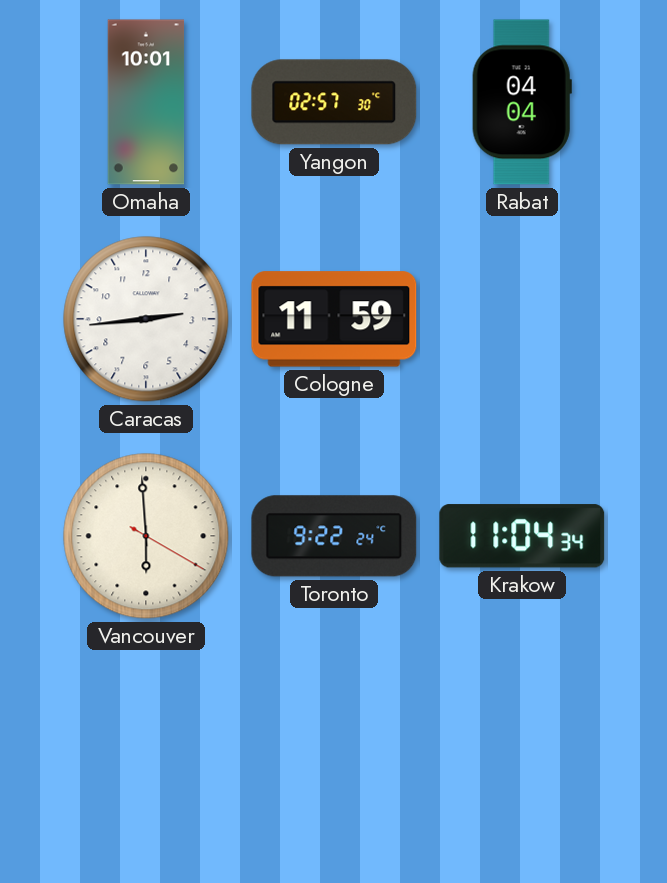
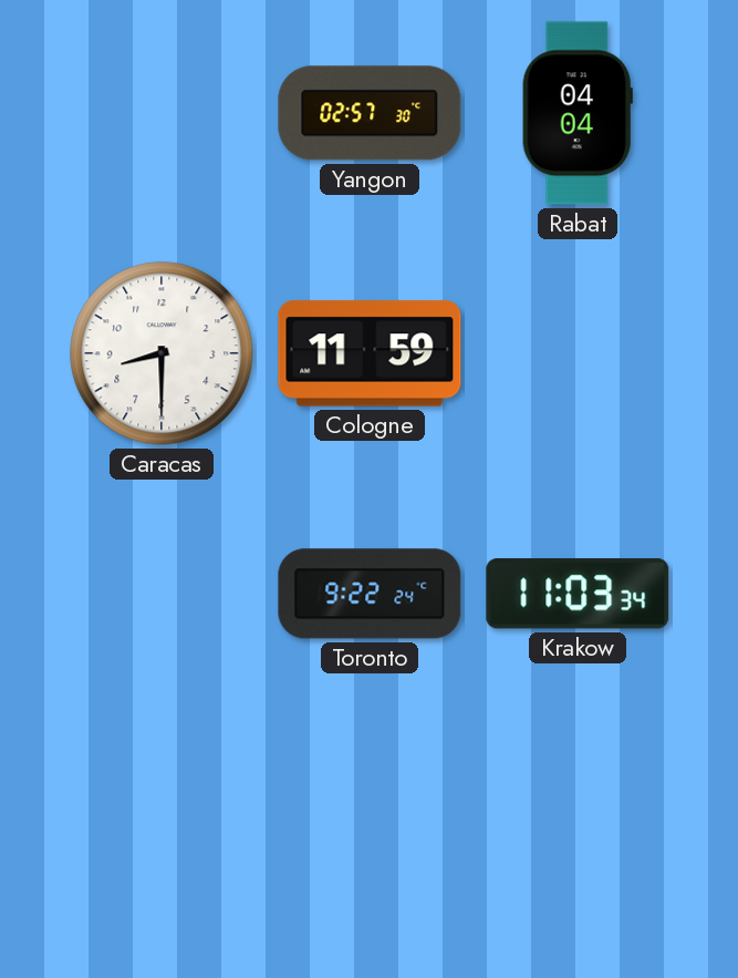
Omaha: 10:01 -> none
Caracas: 2:44 -> 8:30
Vancouver: 5:59 -> none
Krakow: 11:04 -> 11:03
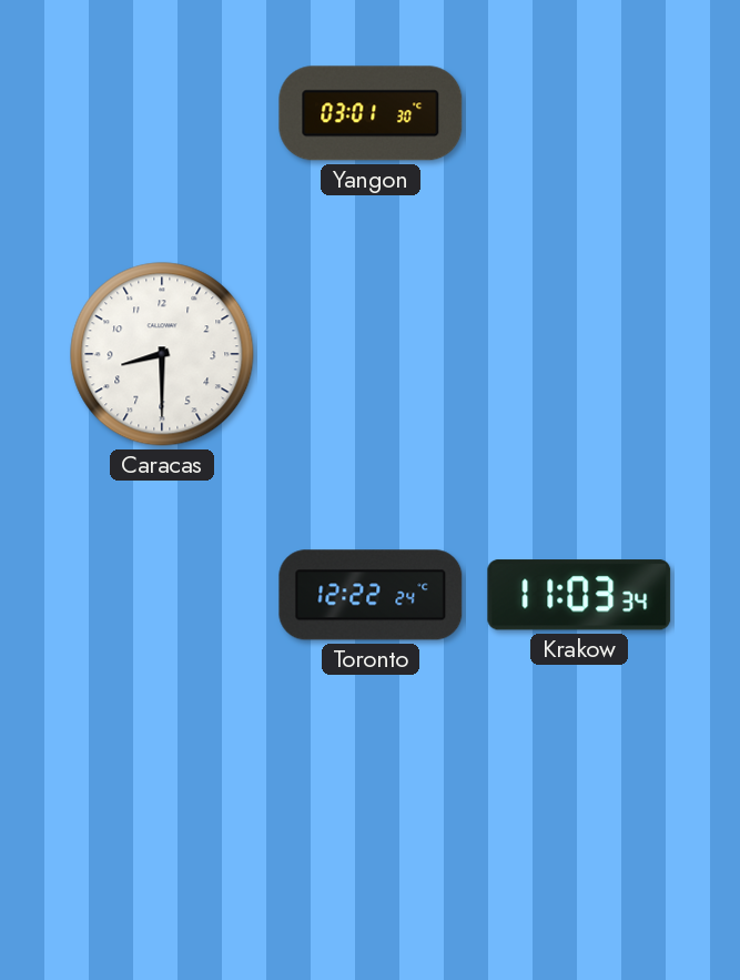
Yangon: 02:57 -> 03:01
Rabat: 04:04 -> none
Cologne: 11:59 -> none
Toronto: 9:22 -> 12:22
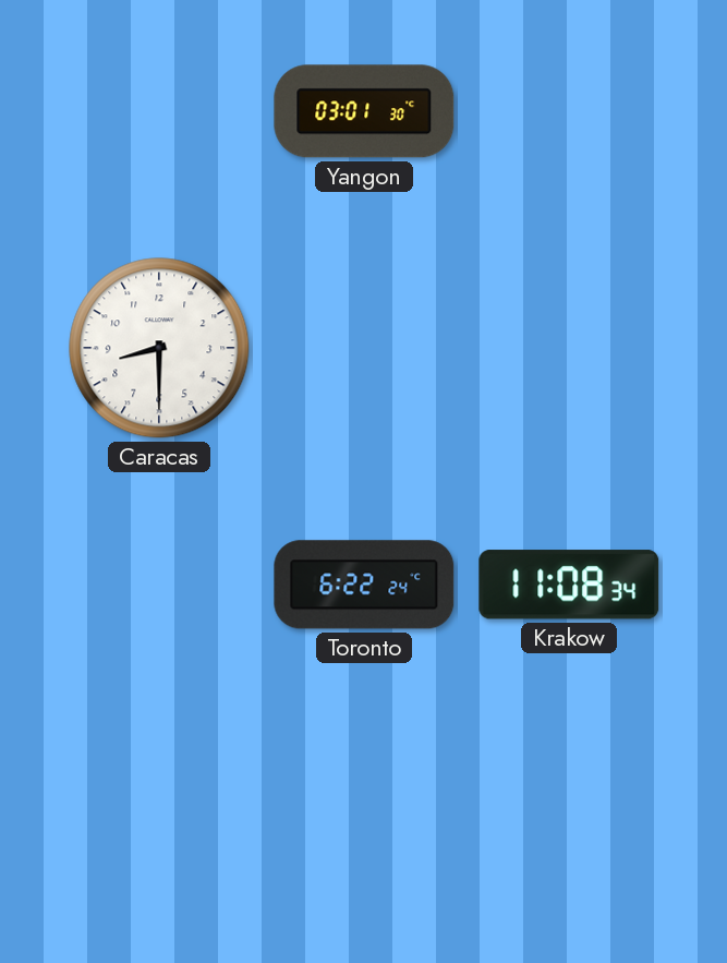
Toronto: 12:22 -> 6:22
Krakow: 11:03 -> 11:08
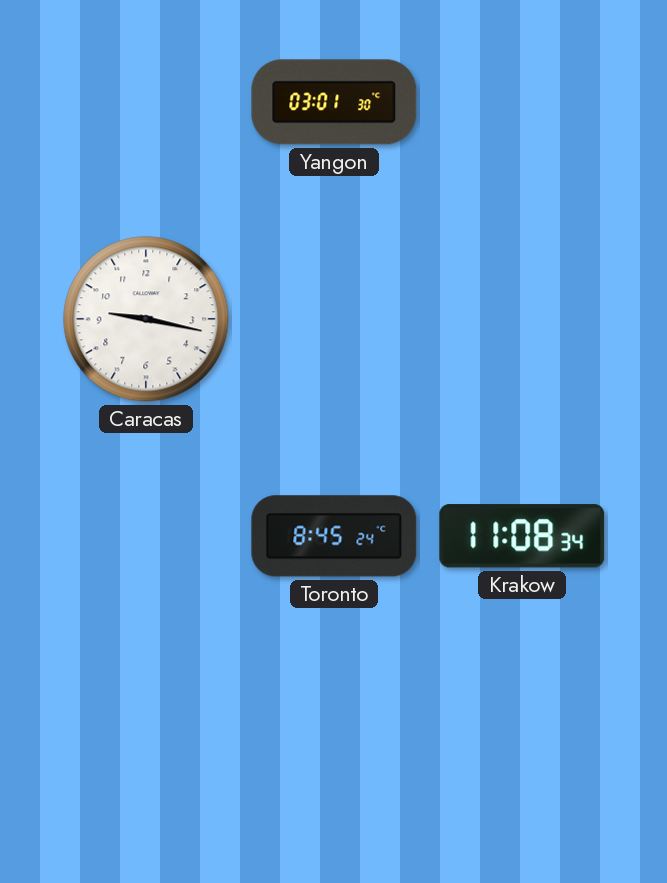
Caracas: 8:30 -> 9:17
Toronto: 6:22 -> 8:45
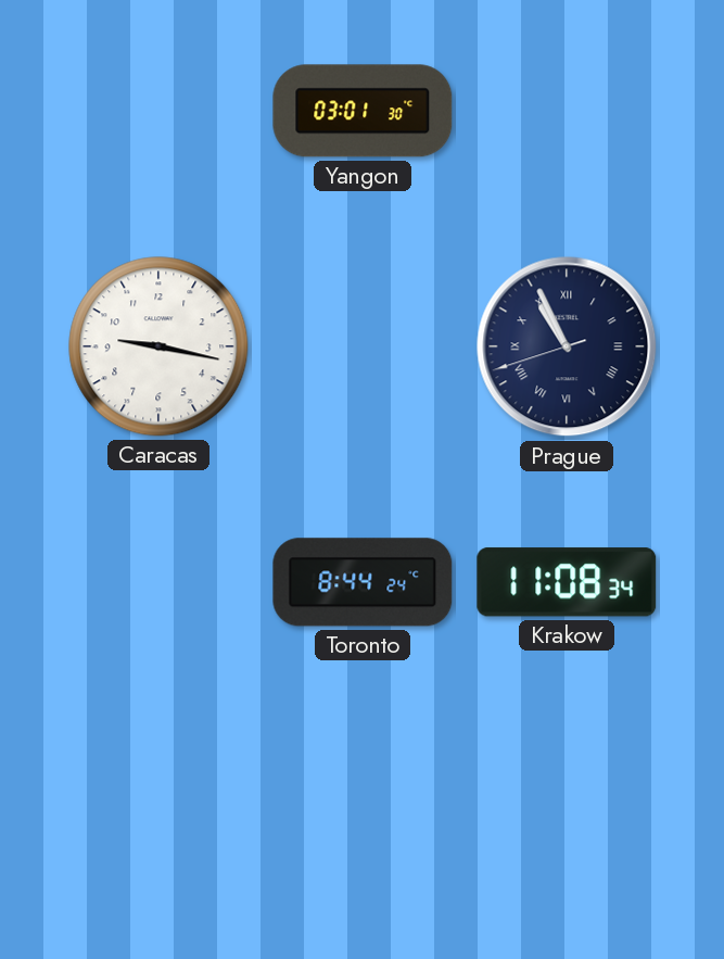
Prague: none -> 10:55
Toronto: 8:45 -> 8:44
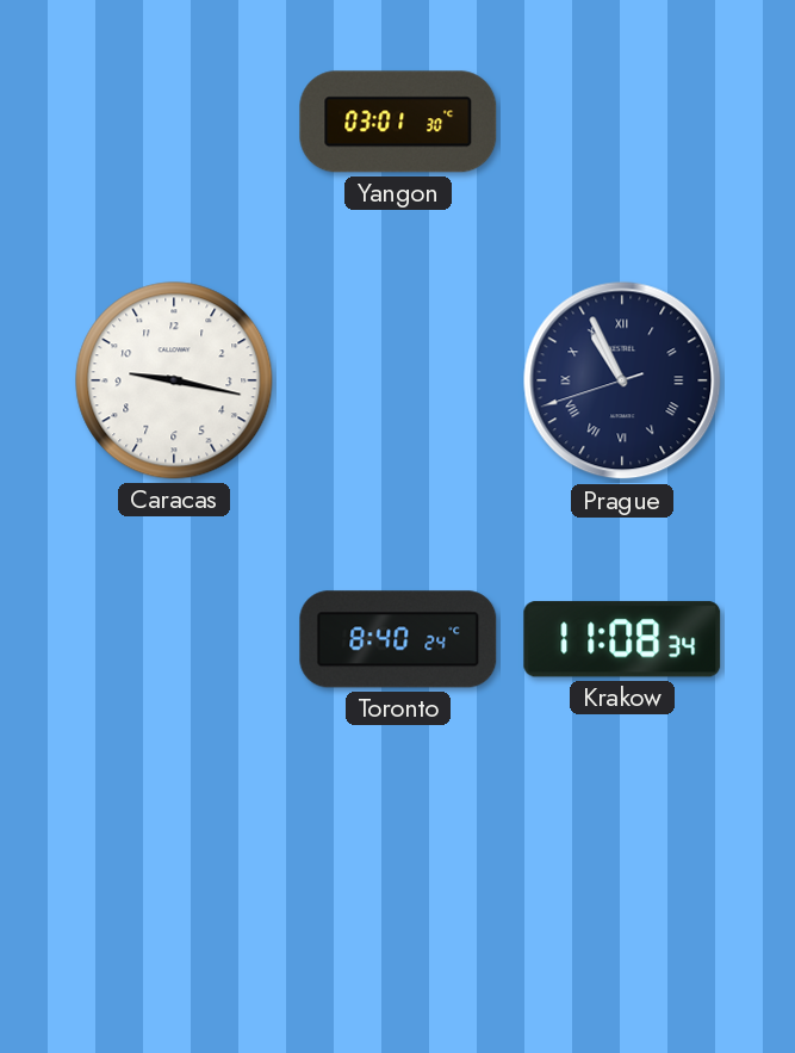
Toronto: 8:44 -> 8:40
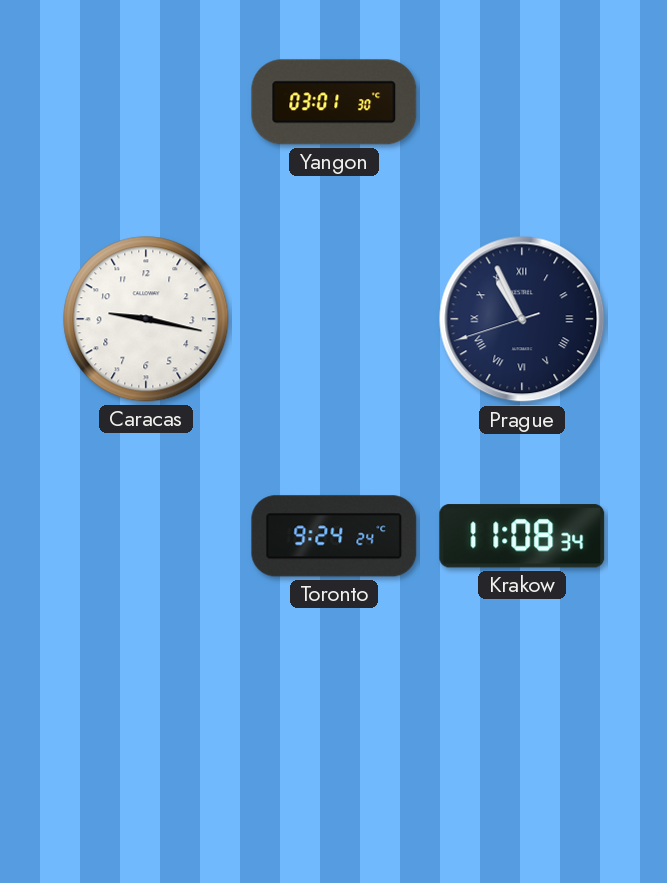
Toronto: 8:40 -> 9:24
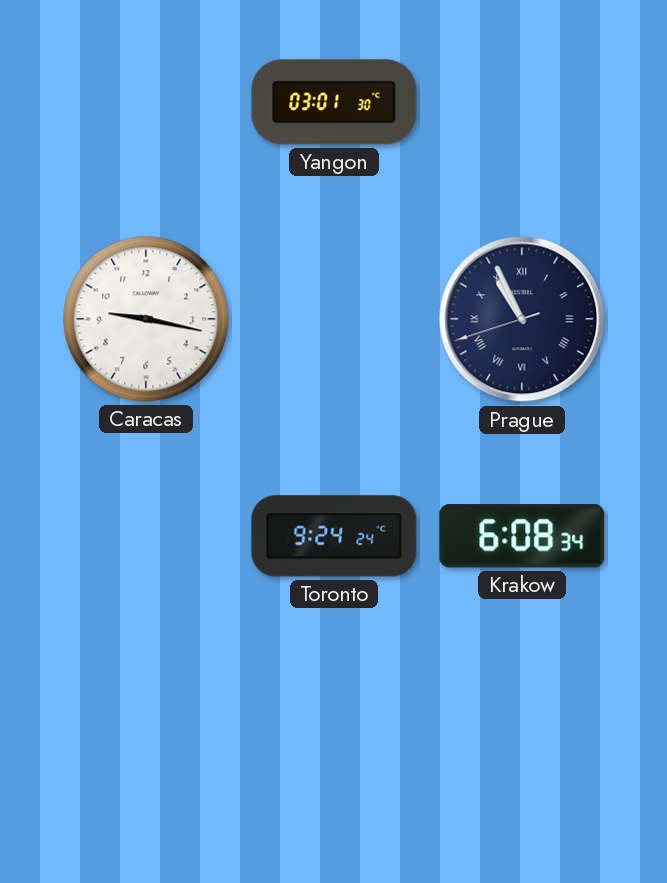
Krakow: 11:08 -> 6:08
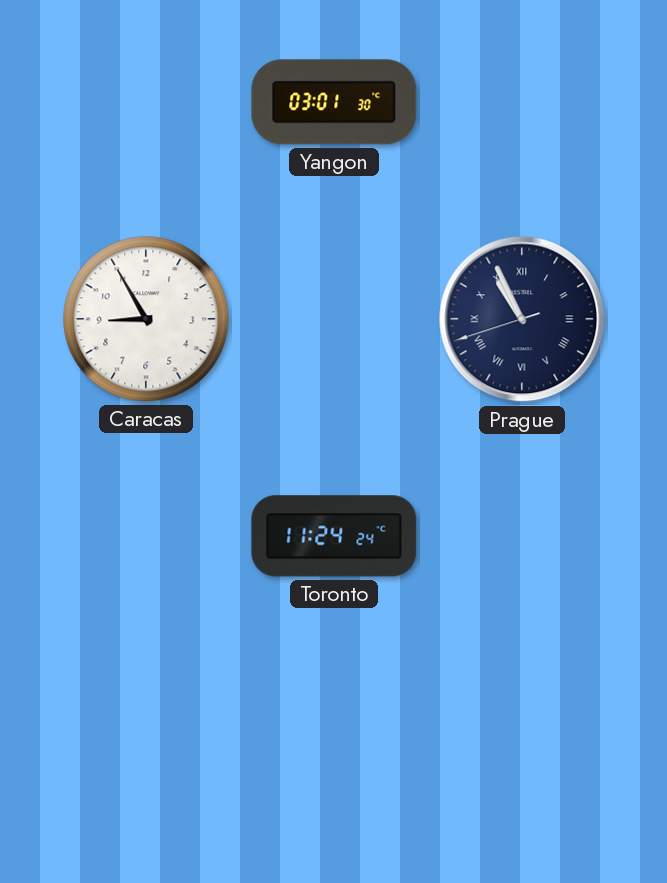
Caracas: 9:17 -> 8:55
Toronto: 9:24 -> 11:24
Krakow: 6:08 -> none
